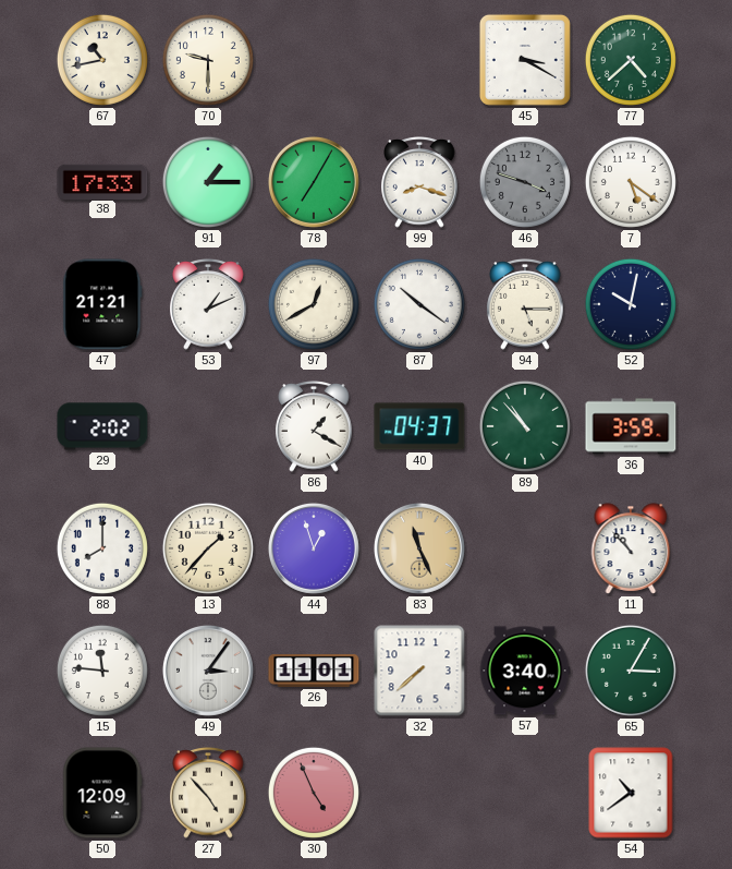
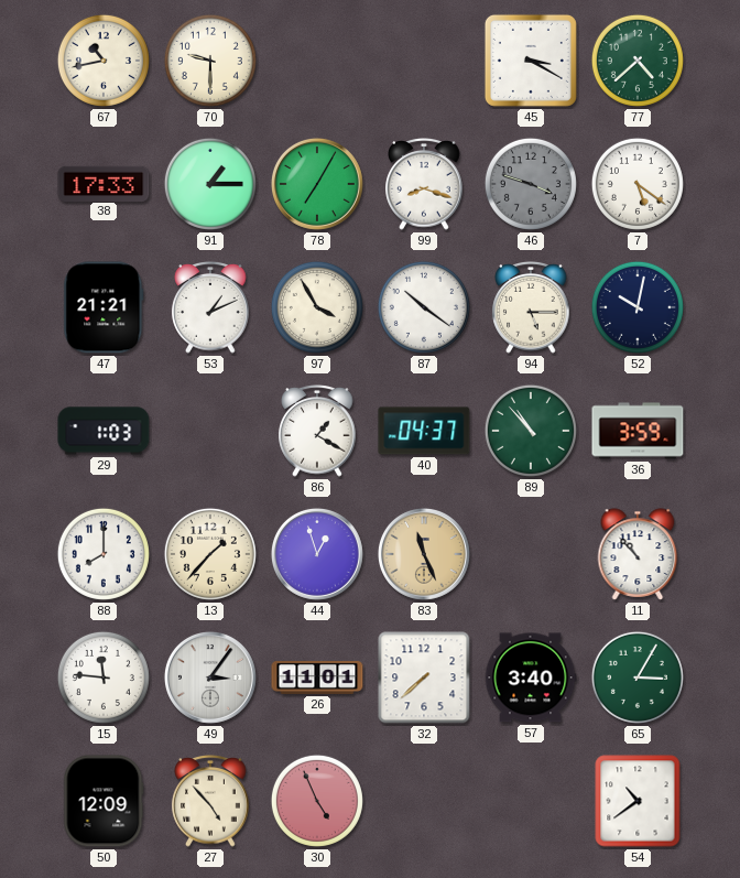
97: 12:40 -> 3:55
29: 2:02 -> 1:03
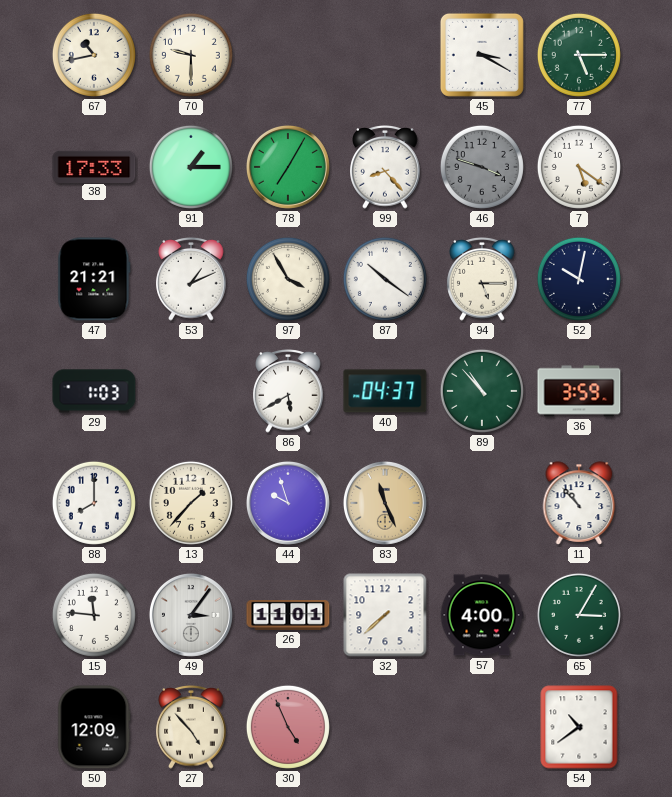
77: 4:38 -> 5:15
99: 8:18 -> 8:23
86: 1:20 -> 5:40
44: 12:57 -> 9:57
57: 3:40 -> 4:00
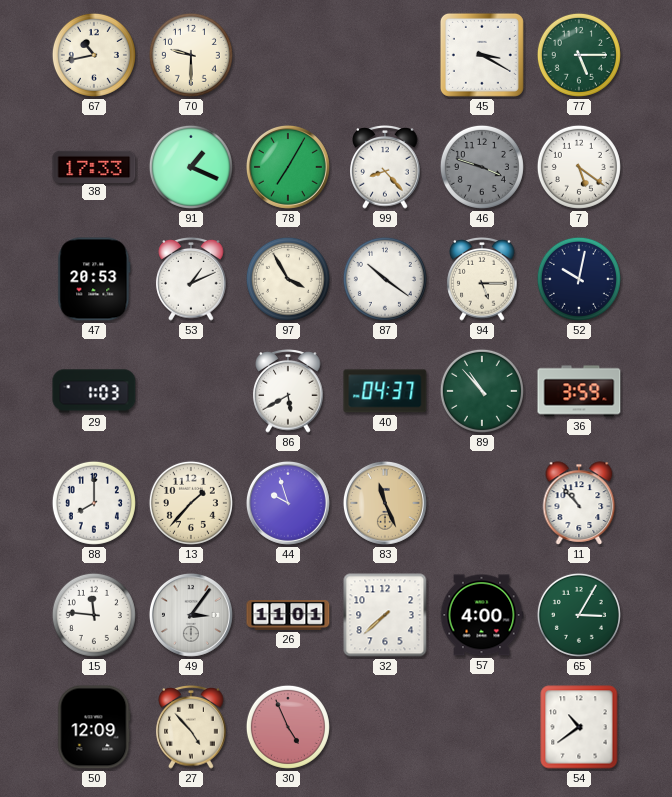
91: 1:15 -> 1:19
47: 21:21 -> 20:53
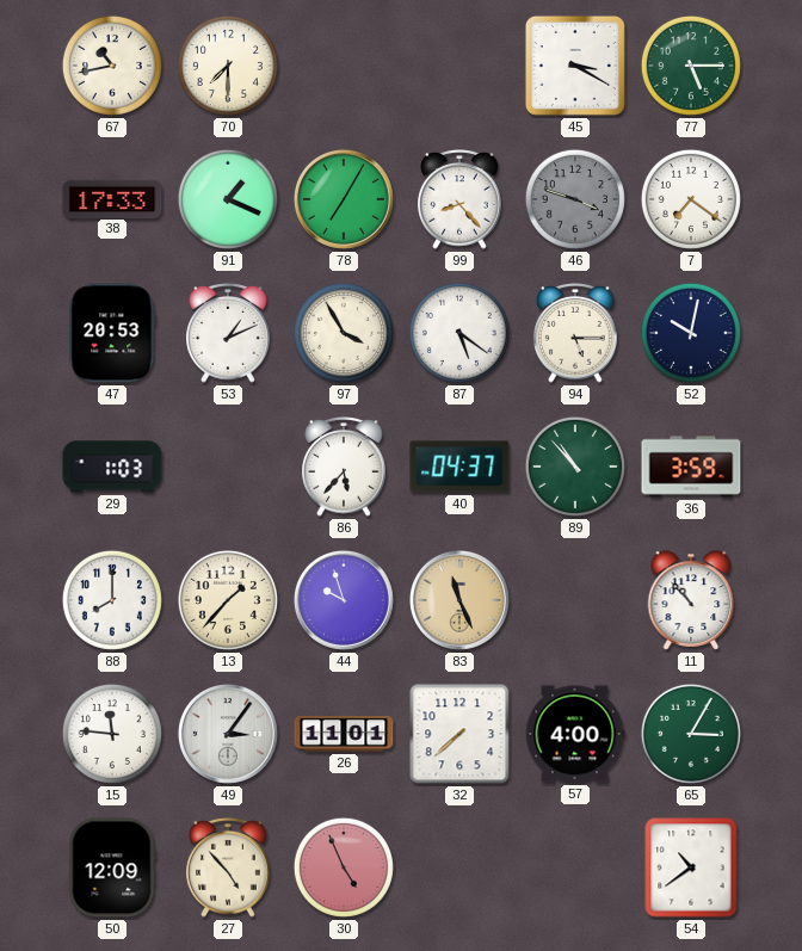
70: 9:30 -> 7:30
7: 5:21 -> 7:21
87: 10:21 -> 5:21
86: 5:40 -> 5:37
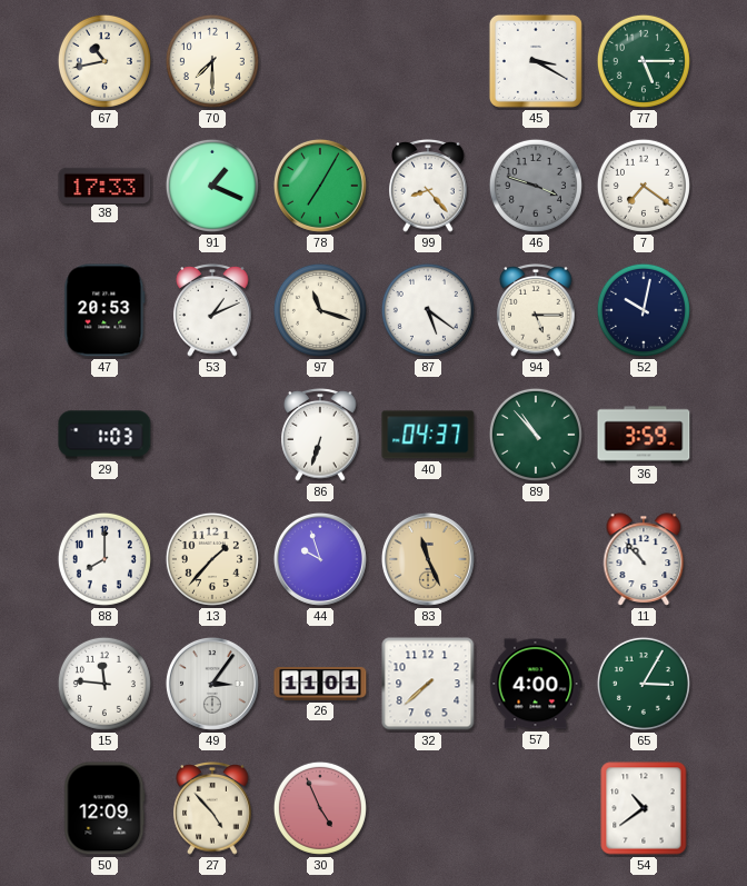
97: 3:55 -> 11:18
86: 5:37 -> 6:33
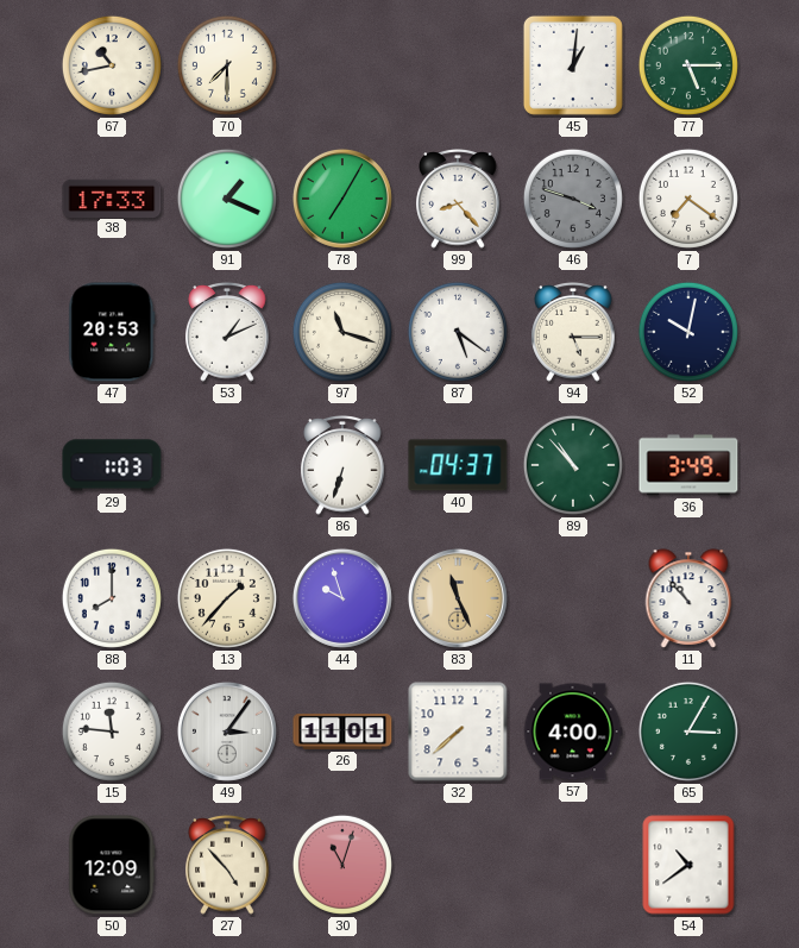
45: 3:20 -> 1:01
36: 3:59 -> 3:49
30: 4:56 -> 11:03
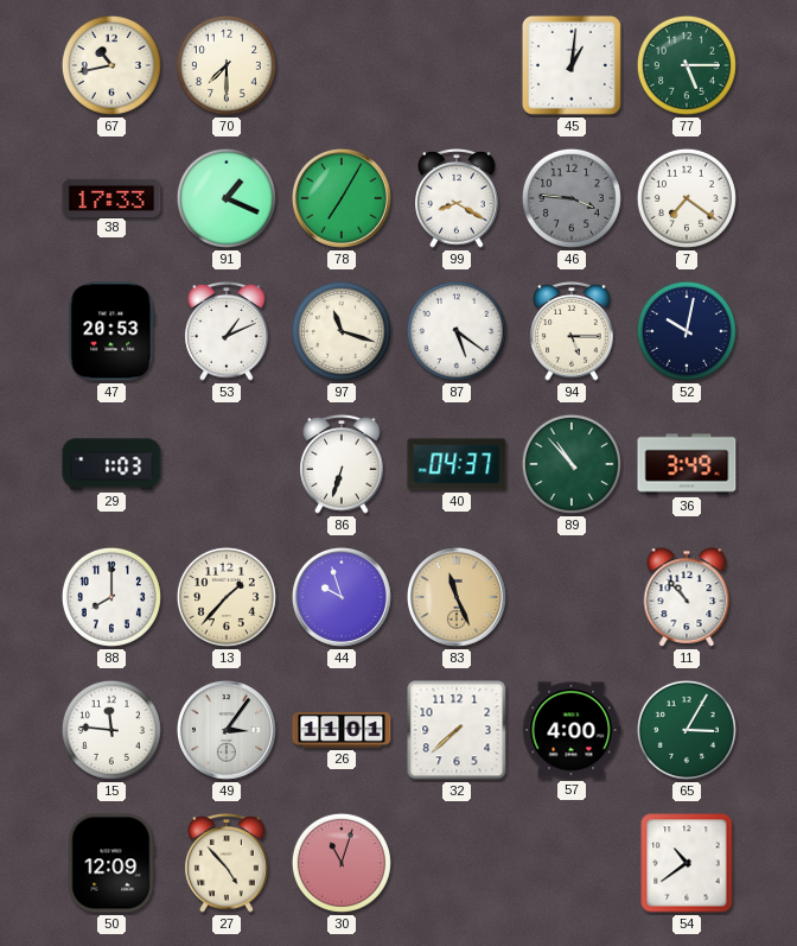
99: 8:23 -> 8:20
46: 3:48 -> 3:46
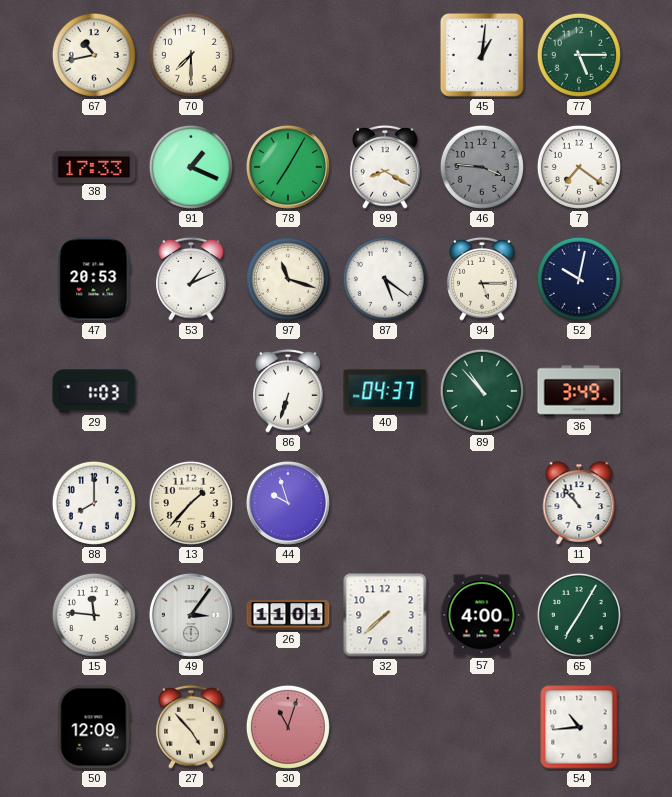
83: 11:26 -> none
65: 3:05 -> 7:05
54: 10:39 -> 10:44
